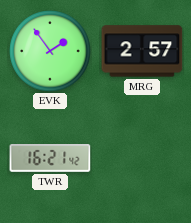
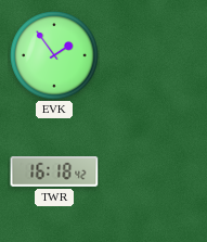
MRG: 2:57 -> none
TWR: 16:21 -> 16:18
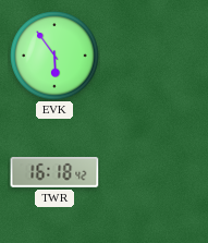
EVK: 1:54 -> 5:54
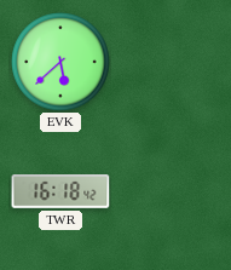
EVK: 5:54 -> 5:38
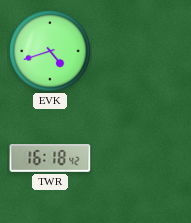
EVK: 5:38 -> 4:42
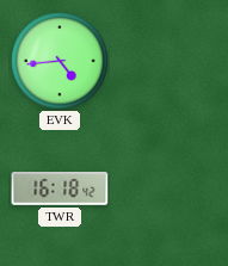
EVK: 4:42 -> 4:44
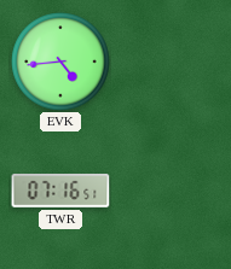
TWR: 16:18 -> 07:16
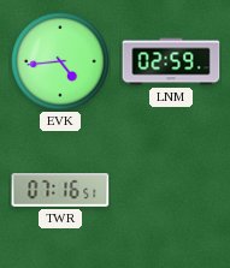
LNM: none -> 02:59
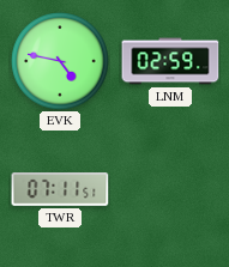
EVK: 4:44 -> 4:47
TWR: 07:16 -> 07:11
